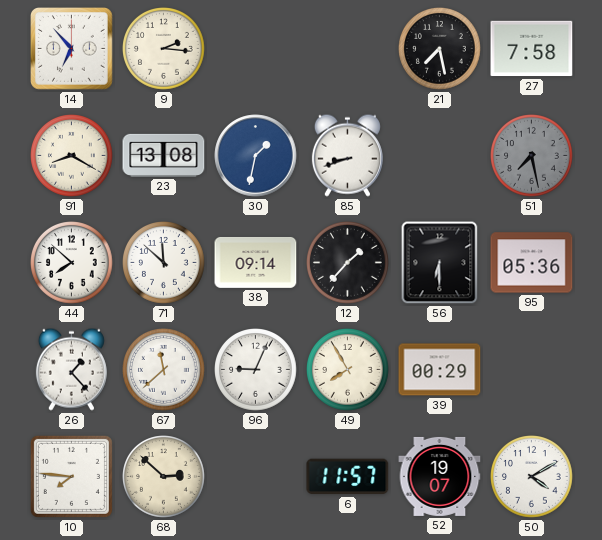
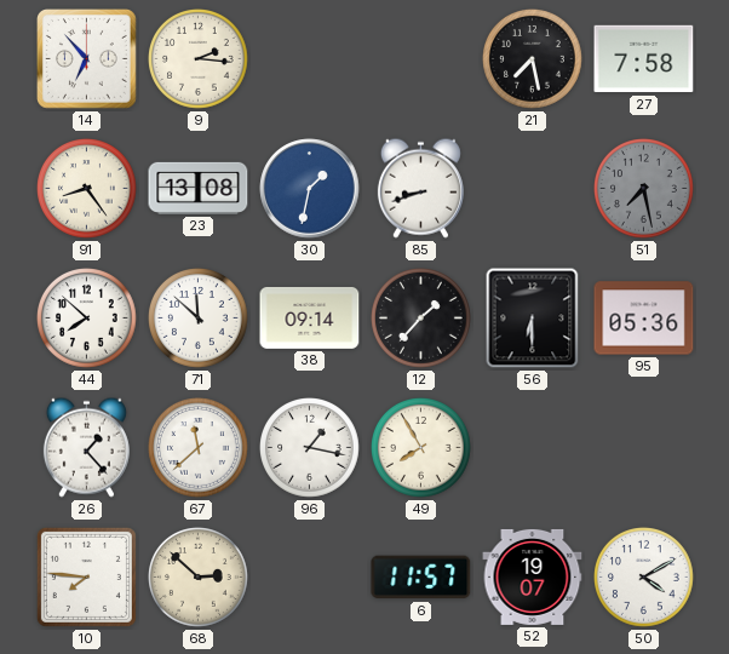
91: 8:20 -> 8:24
96: 9:04 -> 1:17
39: 00:29 -> none
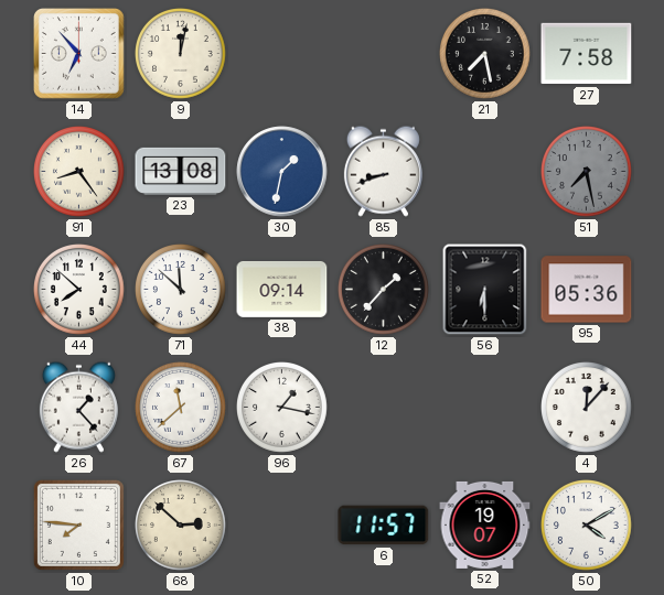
9: 2:16 -> 12:02
49: 7:55 -> none
4: none -> 12:07
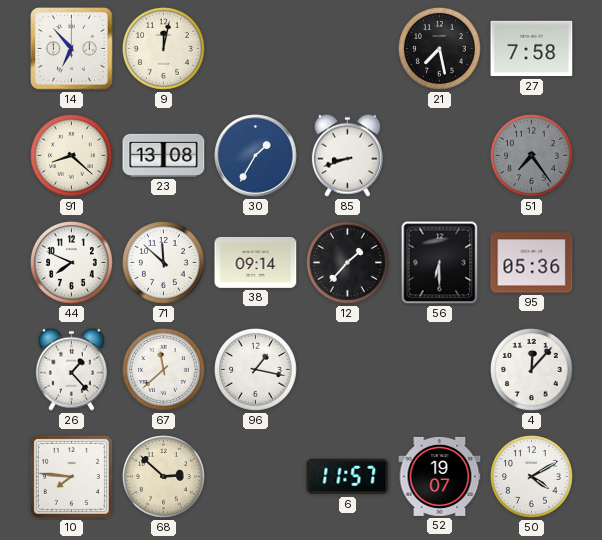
91: 8:24 -> 8:22
30: 1:32 -> 1:35
51: 7:28 -> 7:24
44: 7:52 -> 7:49
